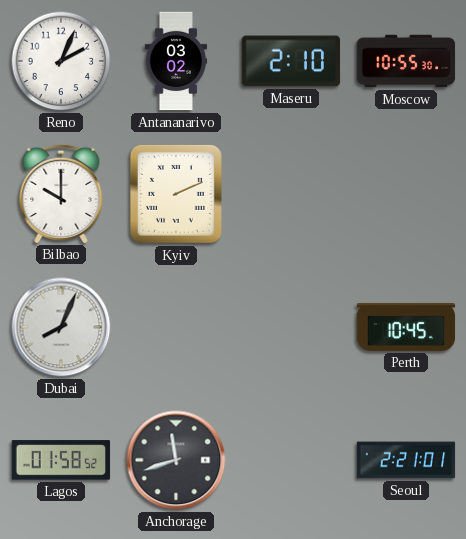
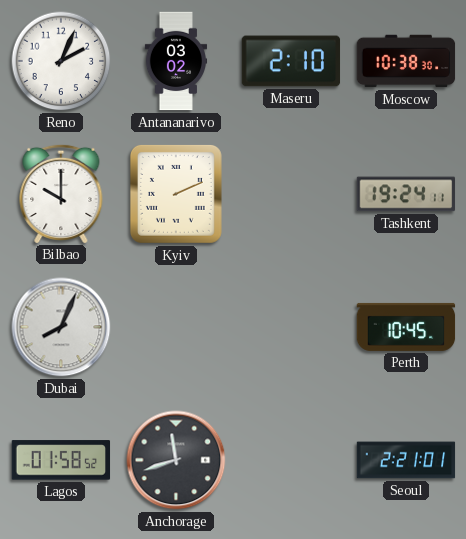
Moscow: 10:55 -> 10:38
Tashkent: none -> 19:24
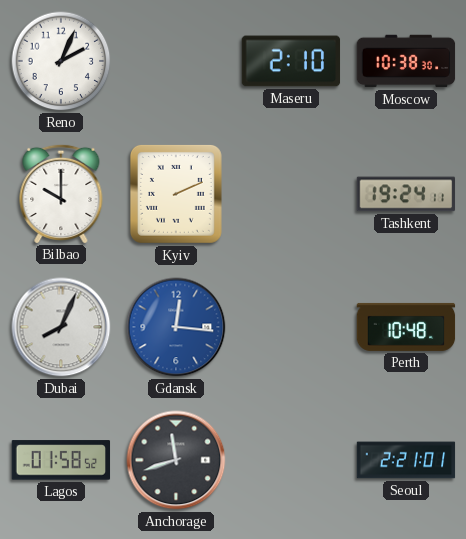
Antananarivo: 03:02 -> none
Gdansk: none -> 12:16
Perth: 10:45 -> 10:48
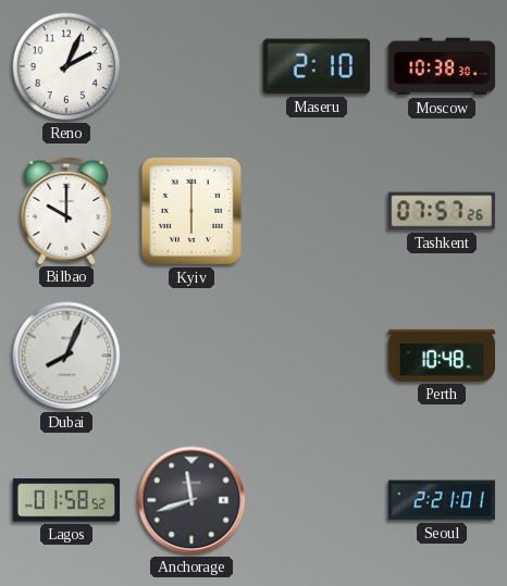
Kyiv: 2:11 -> 6:00
Tashkent: 19:24 -> 07:57
Gdansk: 12:16 -> none
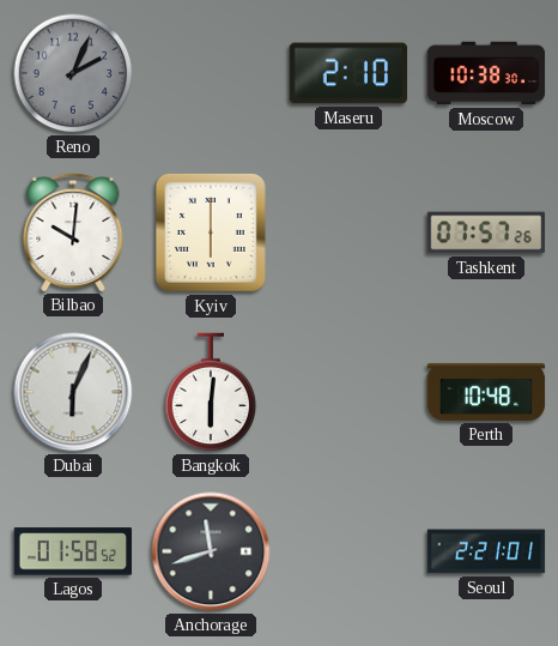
Reno dial: white -> grey
Bilbao: 10:00 -> 10:01
Dubai: 8:04 -> 6:04
Bangkok: none -> 6:01
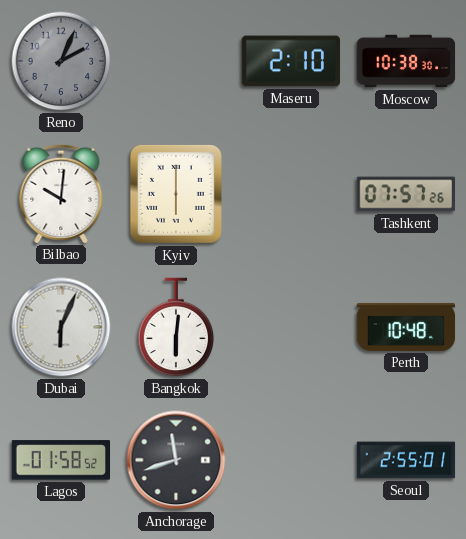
Seoul: 2:21 -> 2:55
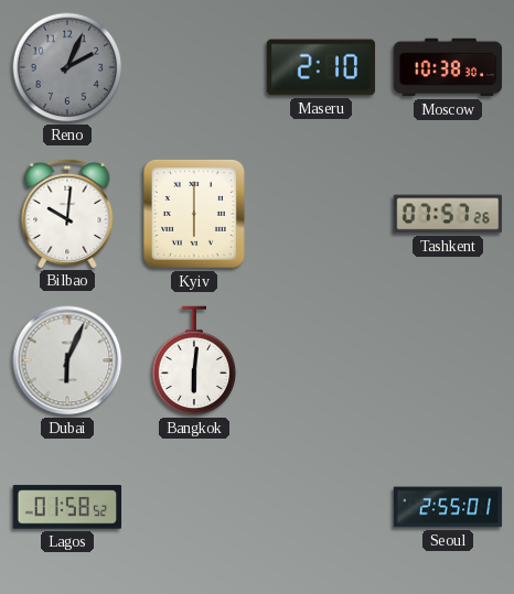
Perth: 10:48 -> none
Anchorage: 11:42 -> none
